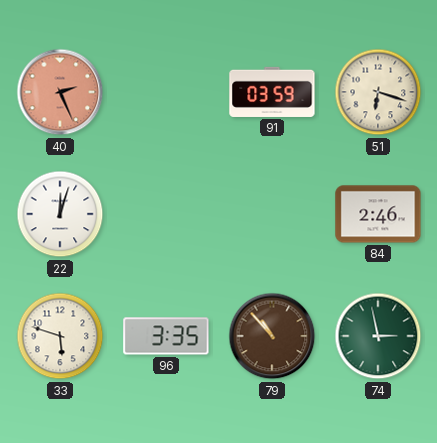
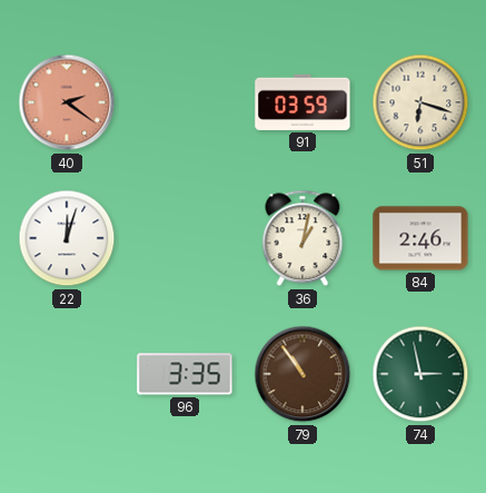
40: 2:26 -> 2:21
36: none -> 1:02
33: 5:48 -> none
79: 10:53 -> 10:54
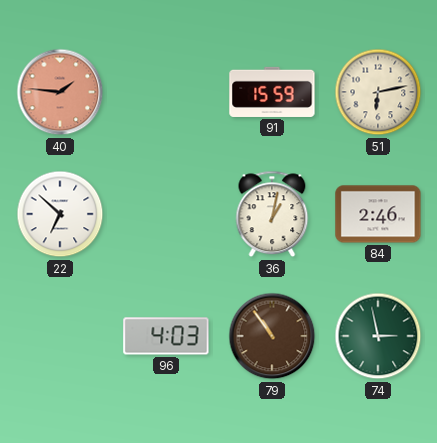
40: 2:21 -> 1:46
91: 03:59 -> 15:59
51: 6:18 -> 6:13
22: 12:03 -> 6:52
96: 3:35 -> 4:03
